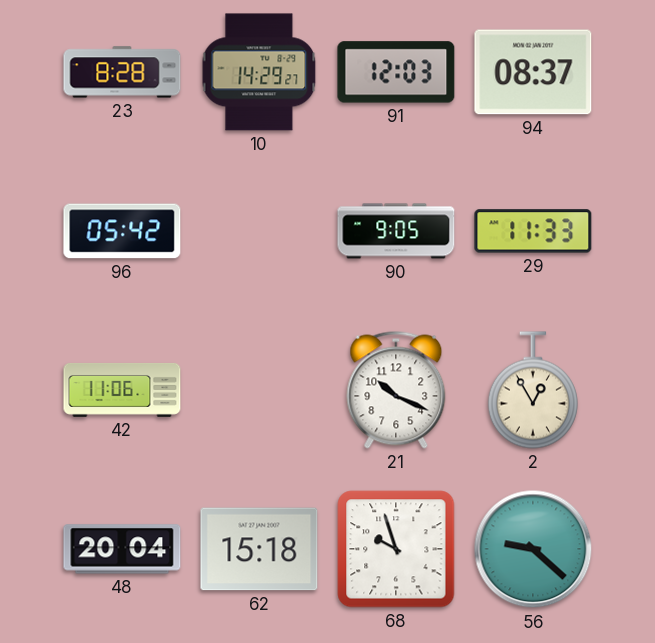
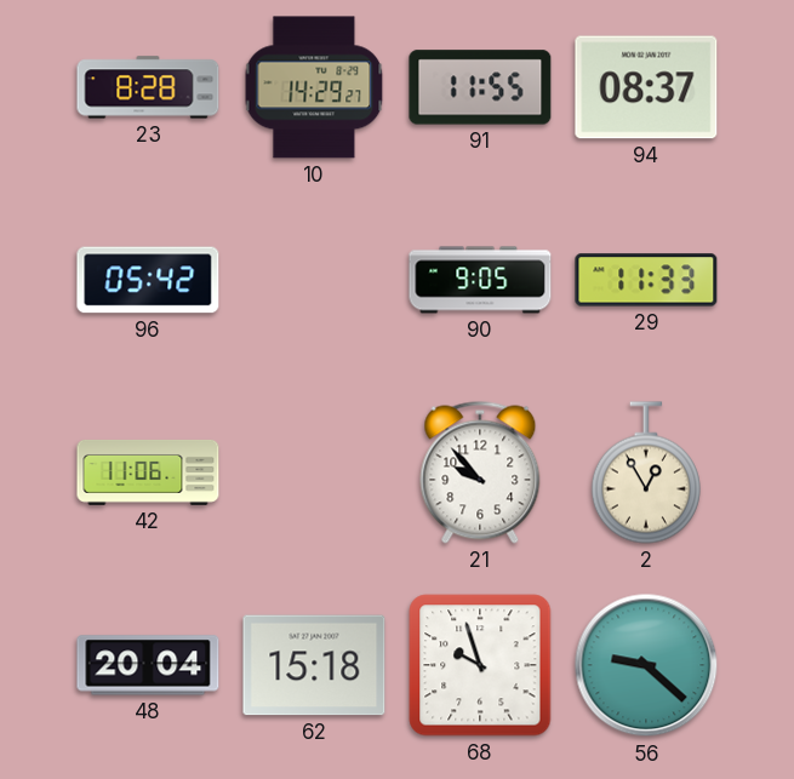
91: 12:03 -> 11:55
21: 10:19 -> 9:53
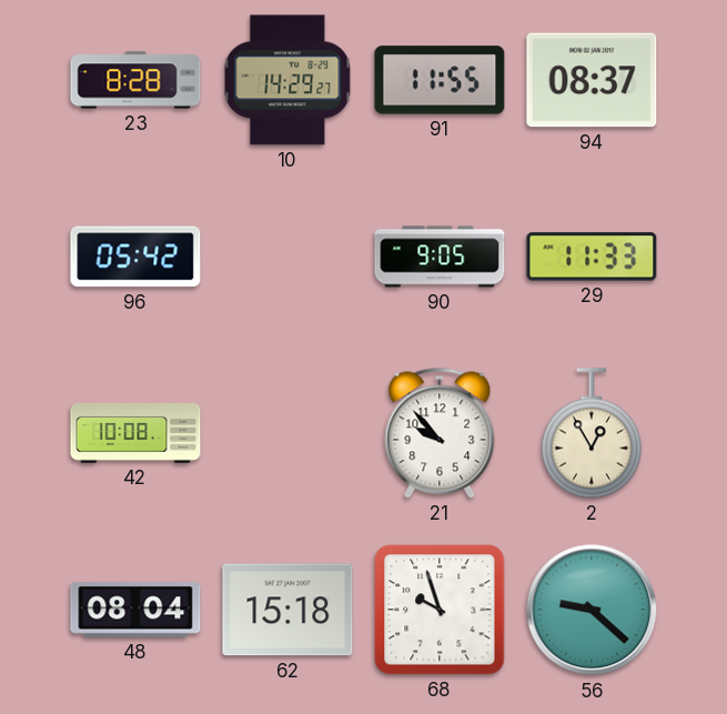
42: 11:06 -> 10:08
48: 20:04 -> 08:04
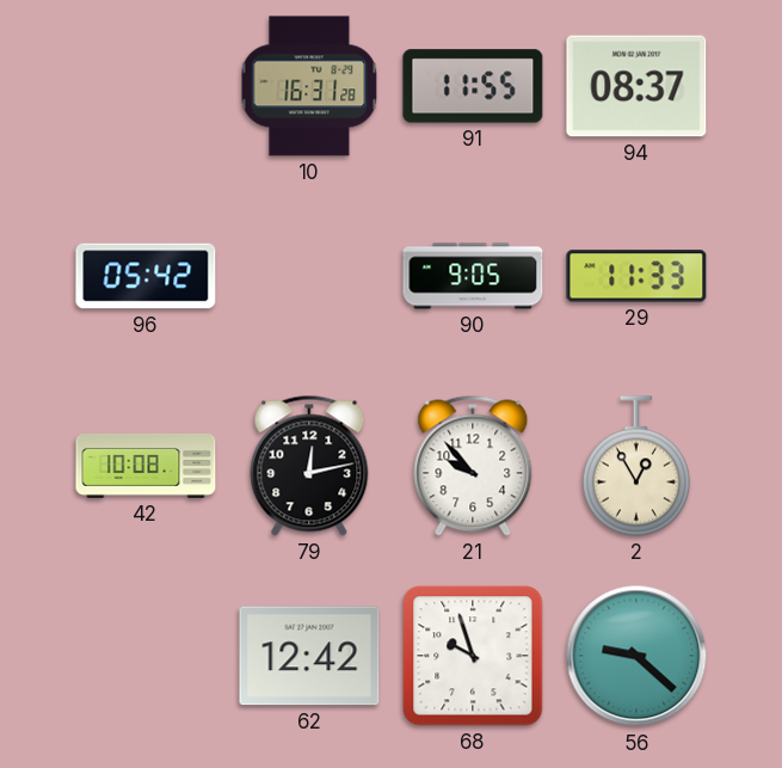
23: 8:28 -> none
10: 14:29 -> 16:31
79: none -> 12:13
48: 08:04 -> none
62: 15:18 -> 12:42
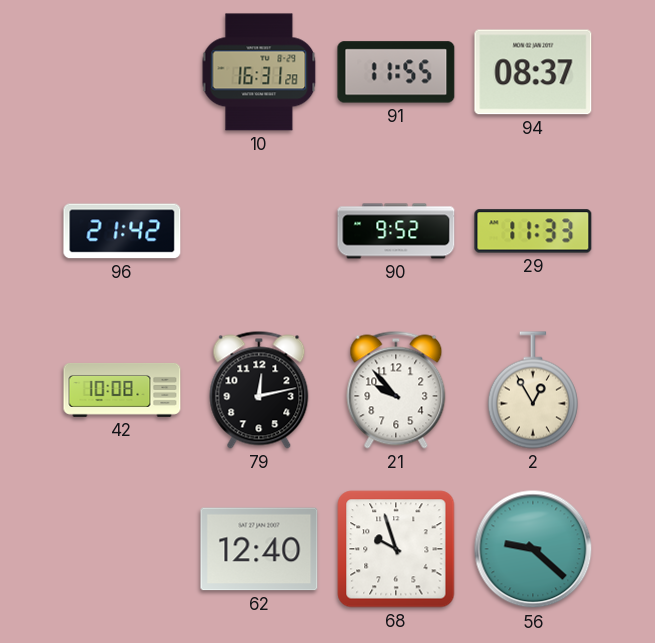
96: 05:42 -> 21:42
90: 9:05 -> 9:52
62: 12:42 -> 12:40
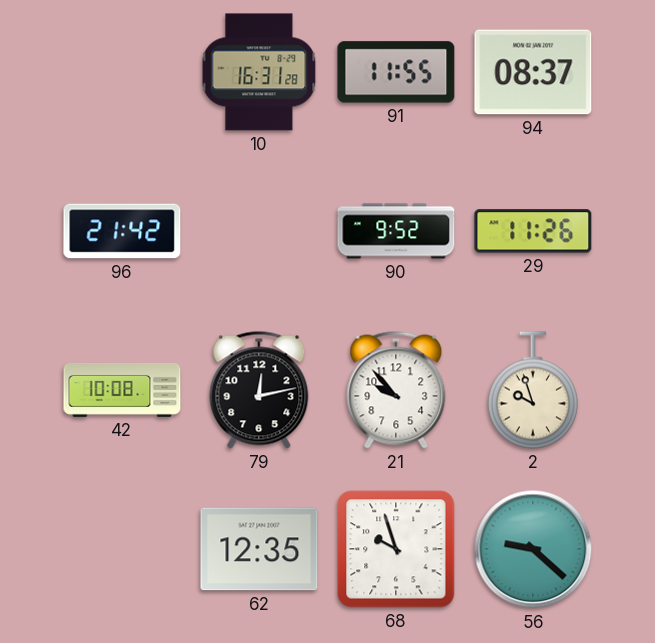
29: 11:33 -> 11:26
2: 12:55 -> 9:57
62: 12:40 -> 12:35
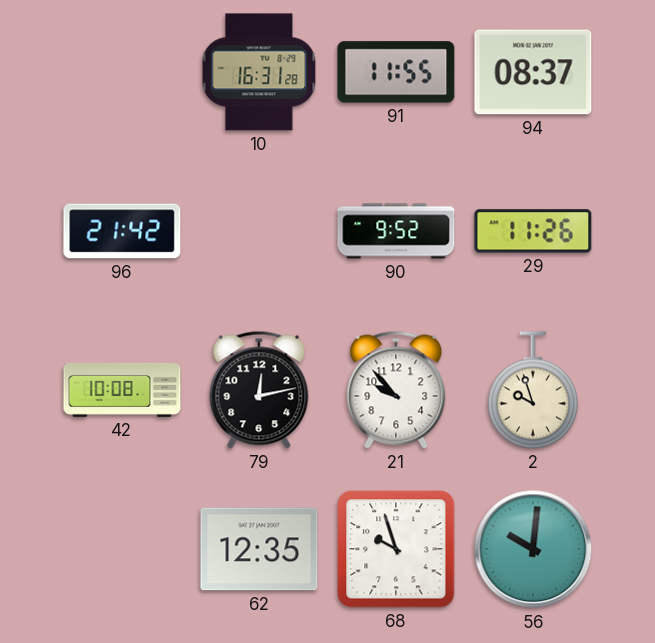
56: 9:22 -> 10:01
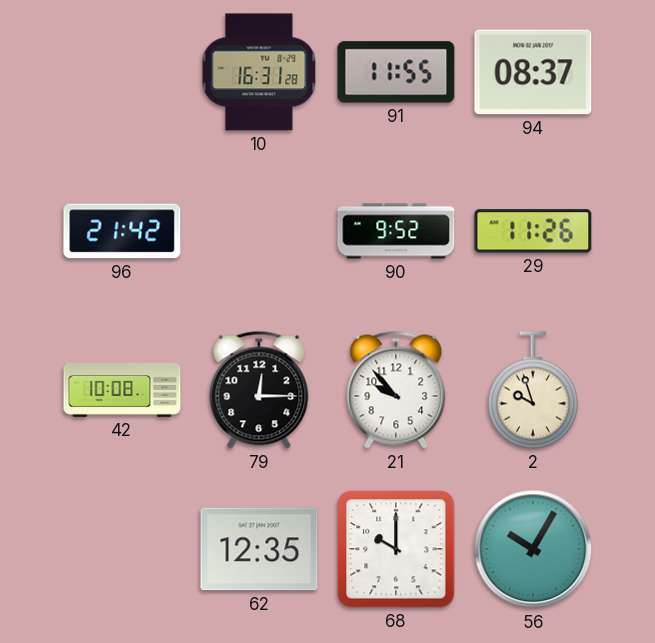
79: 12:13 -> 12:15
68: 9:57 -> 10:00
56: 10:01 -> 10:05
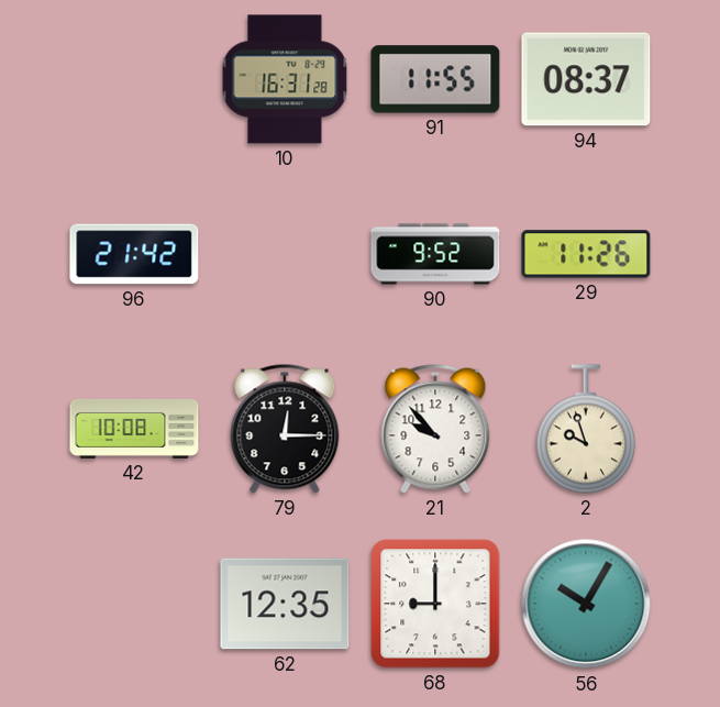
68: 10:00 -> 9:00
